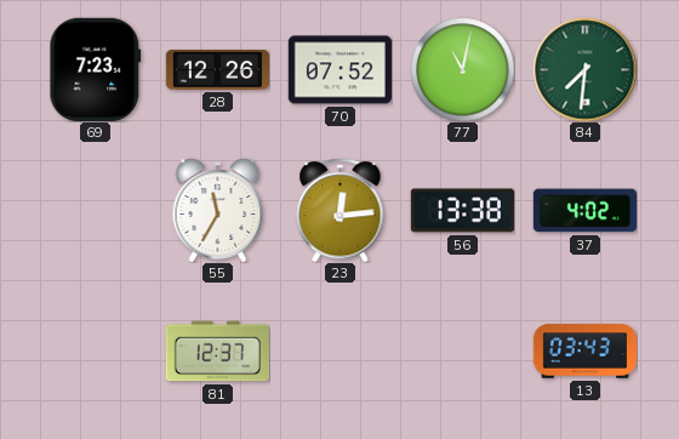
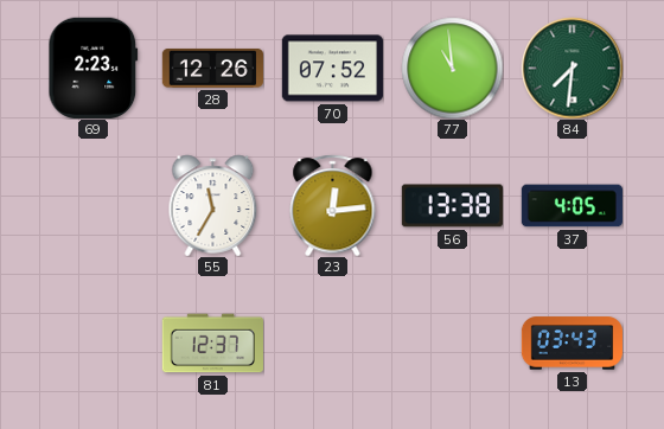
69: 7:23 -> 2:23
77: 11:02 -> 10:59
37: 4:02 -> 4:05
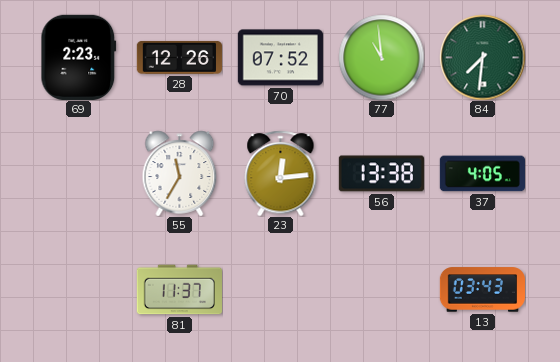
81: 12:37 -> 11:37
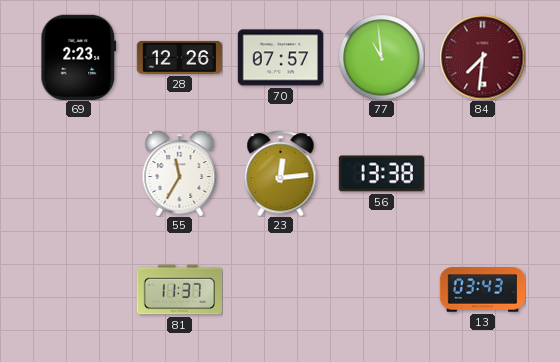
70: 07:52 -> 07:57
84 dial: green -> burgundy
37: 4:05 -> none
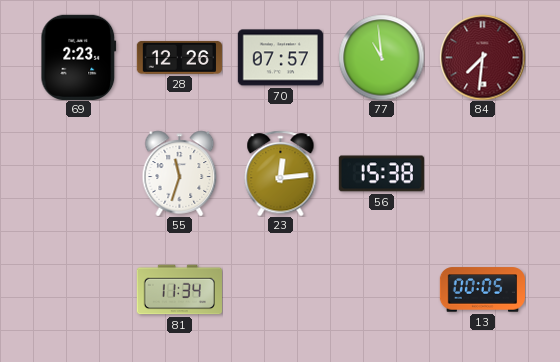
55: 11:35 -> 11:33
56: 13:38 -> 15:38
81: 11:37 -> 11:34
13: 03:43 -> 00:05
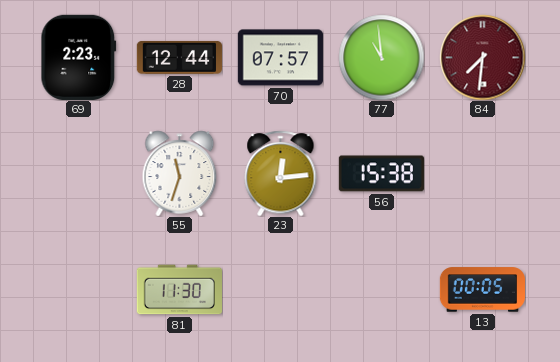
28: 12:26 -> 12:44
81: 11:34 -> 11:30
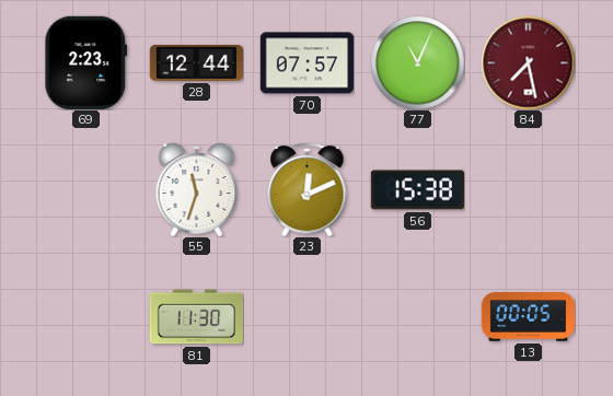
77: 10:59 -> 11:04
84: 7:31 -> 7:28
23: 12:14 -> 12:11
